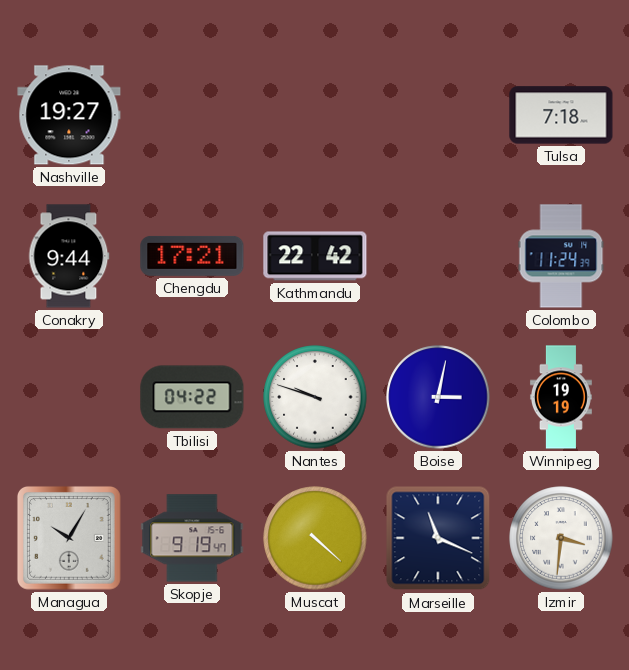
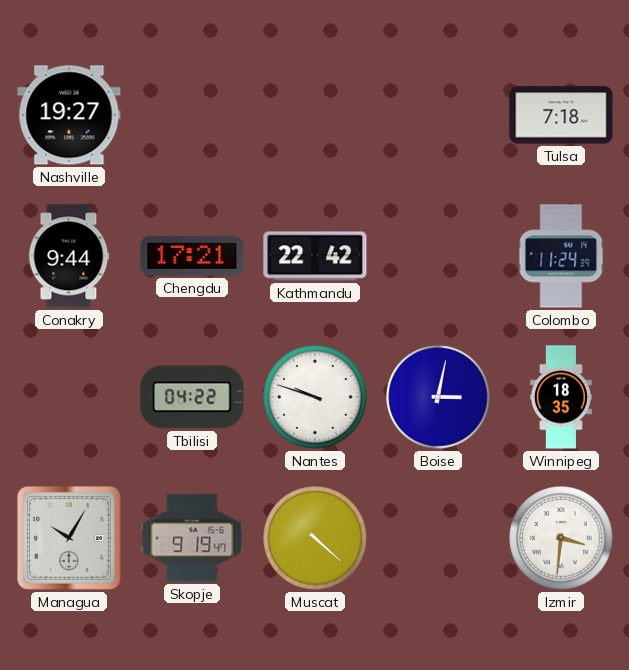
Winnipeg: 19:19 -> 18:35
Marseille: 11:19 -> none
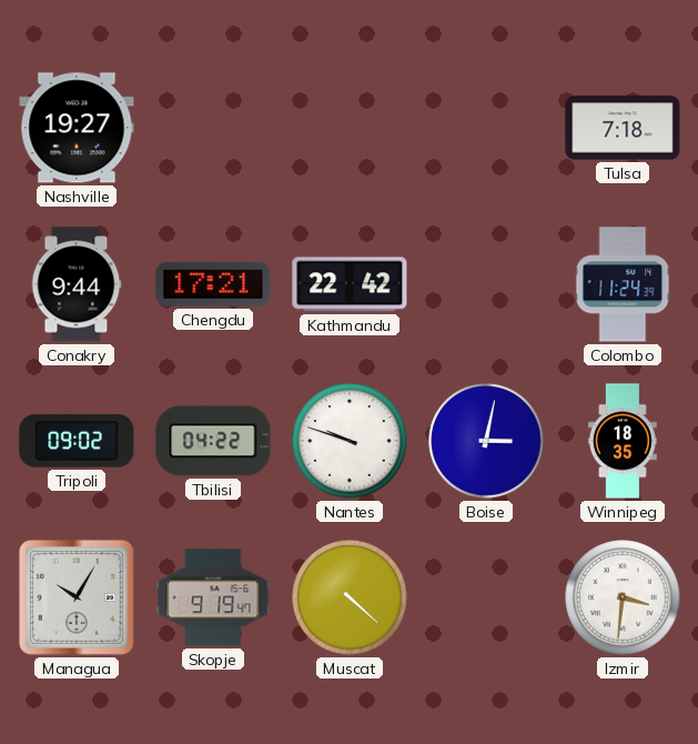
Tripoli: none -> 09:02
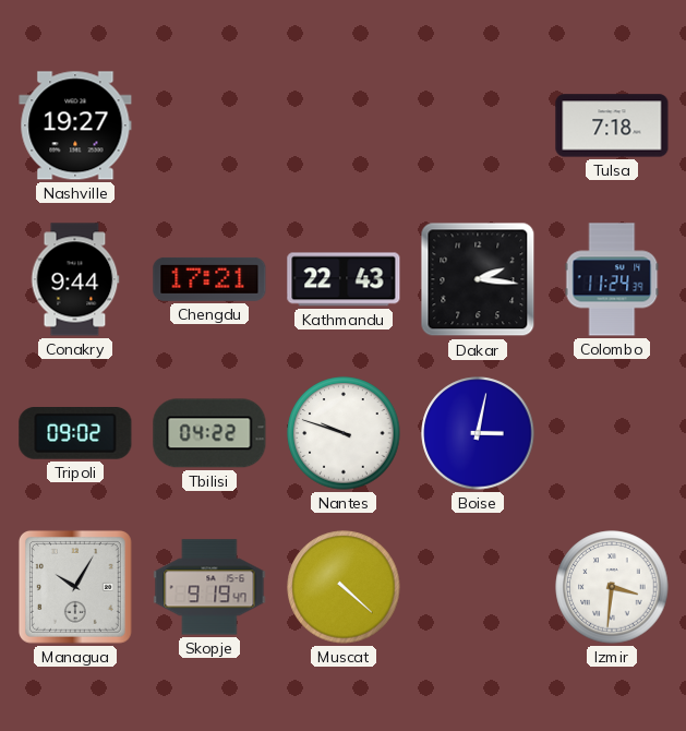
Kathmandu: 22:42 -> 22:43
Dakar: none -> 2:16
Winnipeg: 18:35 -> none
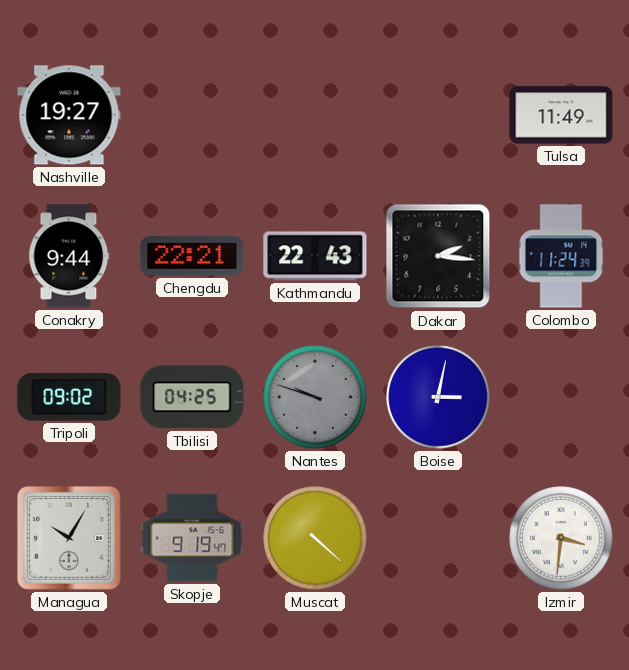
Tulsa: 7:18 -> 11:49
Chengdu: 17:21 -> 22:21
Tbilisi: 04:22 -> 04:25
Nantes dial: white -> grey
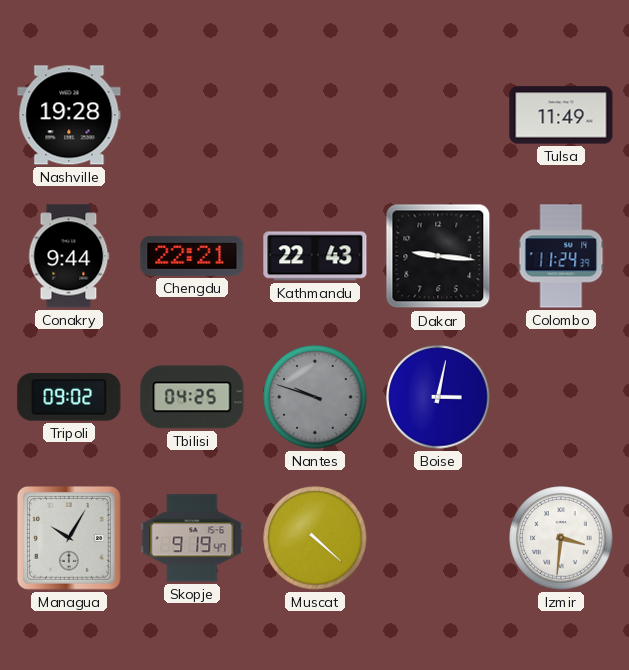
Nashville: 19:27 -> 19:28
Dakar: 2:16 -> 9:16
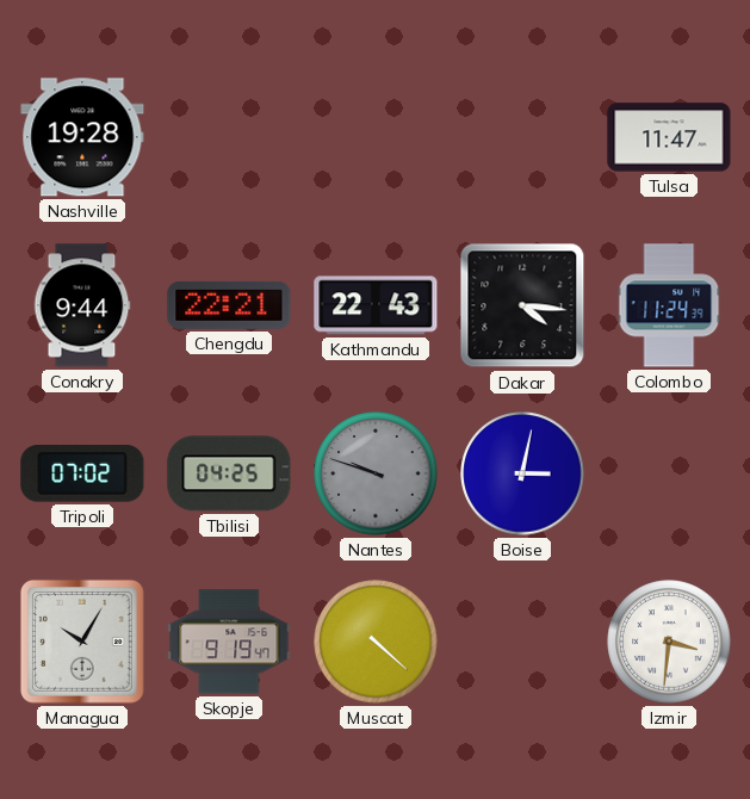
Tulsa: 11:49 -> 11:47
Dakar: 9:16 -> 4:16
Tripoli: 09:02 -> 07:02
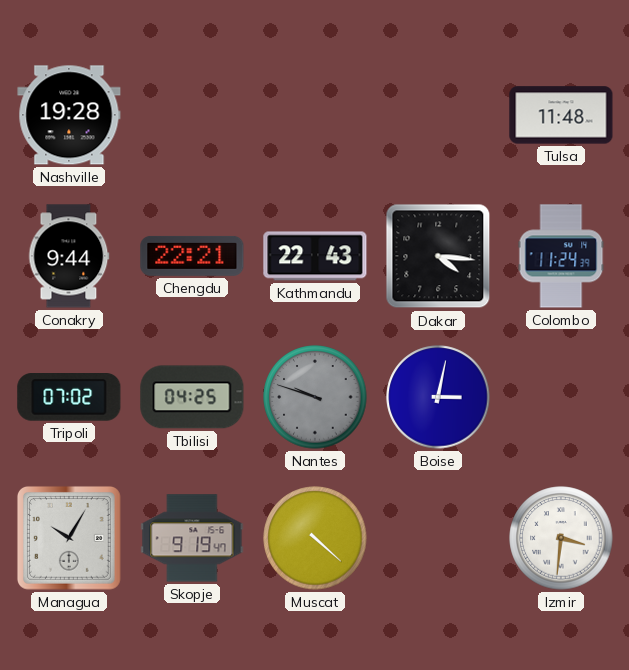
Tulsa: 11:47 -> 11:48
